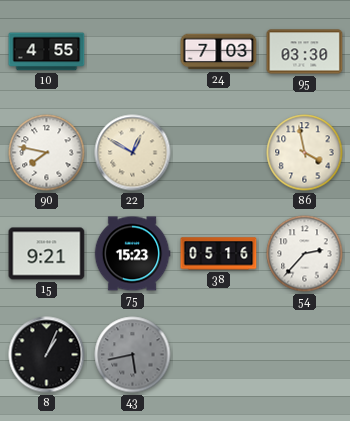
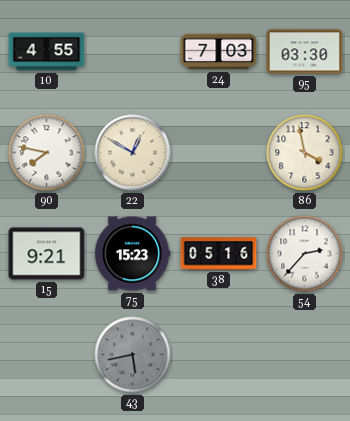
8: 1:04 -> none
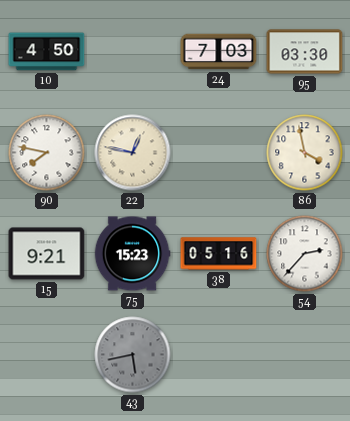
10: 4:55 -> 4:50
22: 12:50 -> 12:47
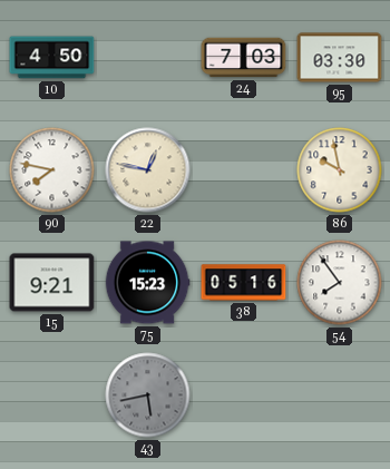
86: 3:58 -> 9:58
54: 2:37 -> 7:54
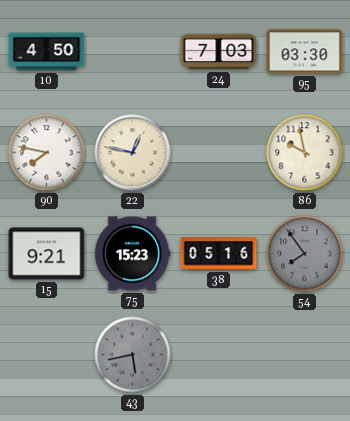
54 dial: white -> grey
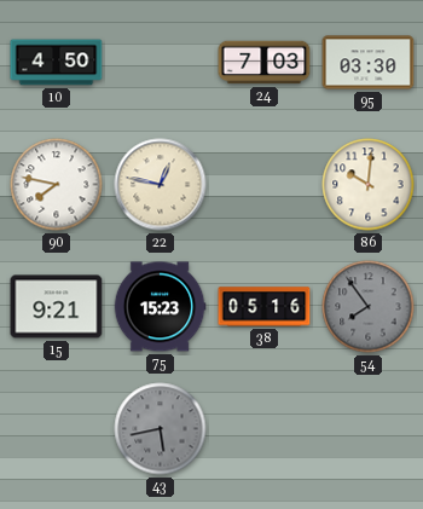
86: 9:58 -> 10:01
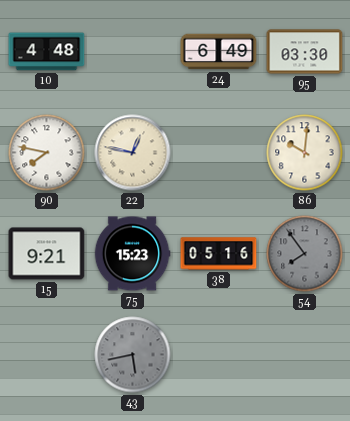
10: 4:50 -> 4:48
24: 7:03 -> 6:49
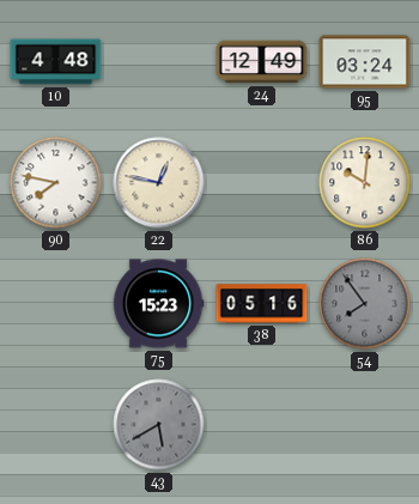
24: 6:49 -> 12:49
95: 03:30 -> 03:24
15: 9:21 -> none
43: 5:43 -> 5:40
